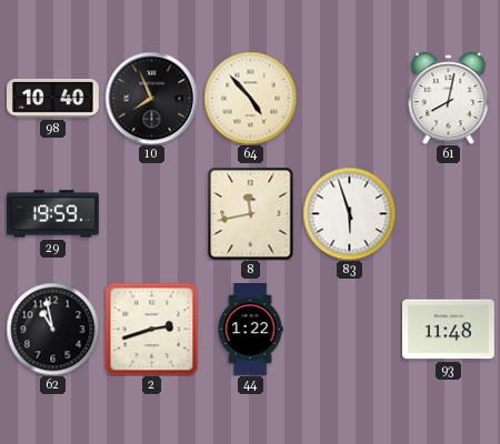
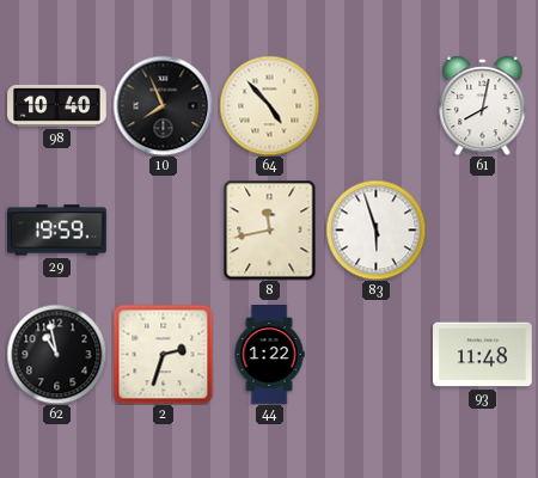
2: 2:42 -> 2:33
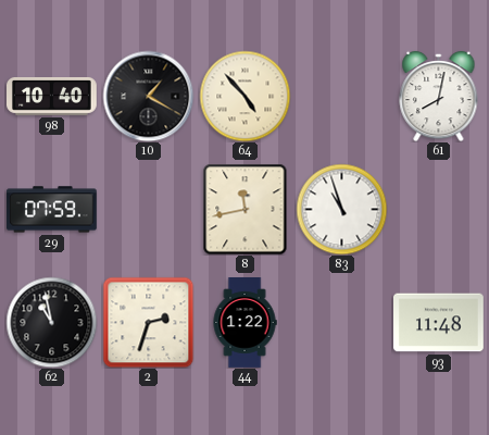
10: 7:56 -> 1:20
29: 19:59 -> 07:59
83: 5:57 -> 10:57
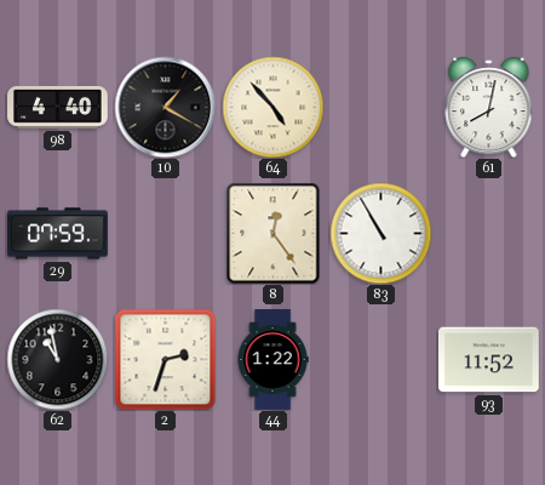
98: 10:40 -> 4:40
8: 11:43 -> 12:24
83: 10:57 -> 10:55
93: 11:48 -> 11:52
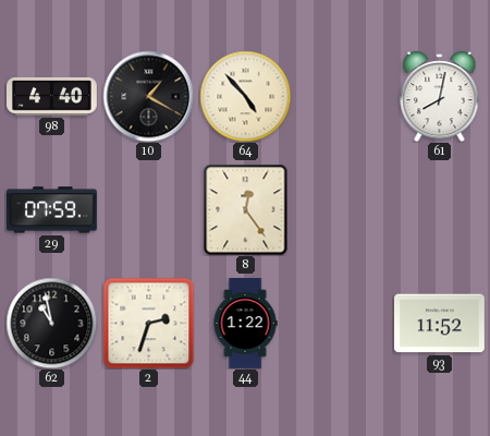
83: 10:55 -> none
